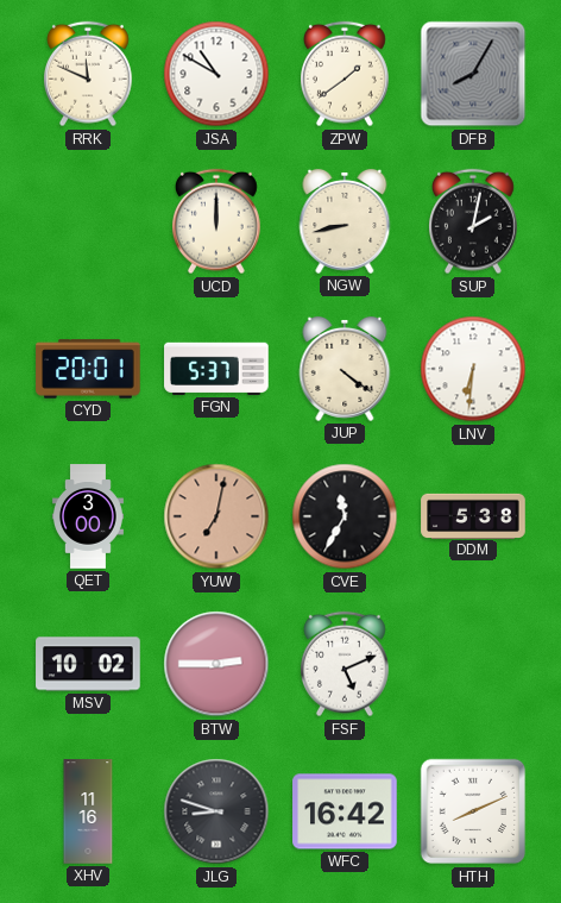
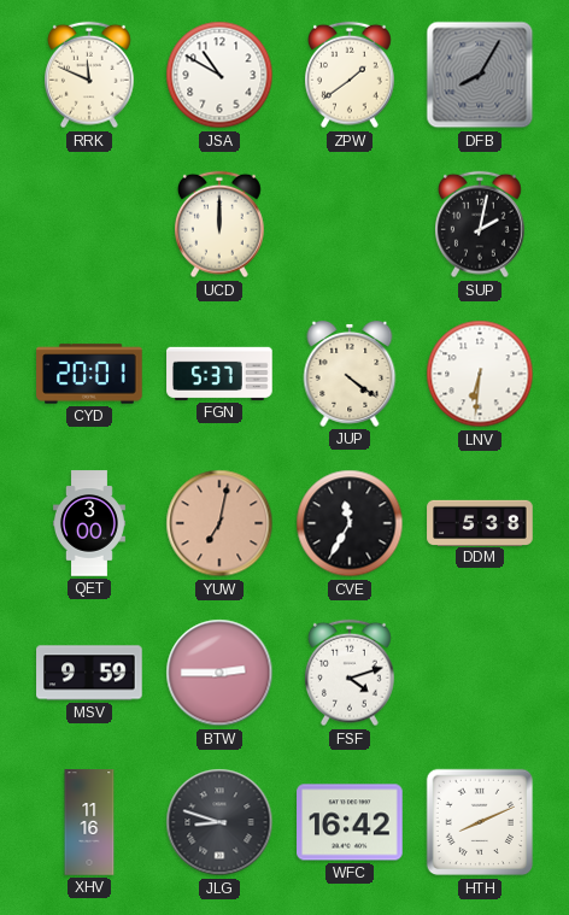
NGW: 8:43 -> none
MSV: 10:02 -> 9:59
FSF: 5:11 -> 4:12
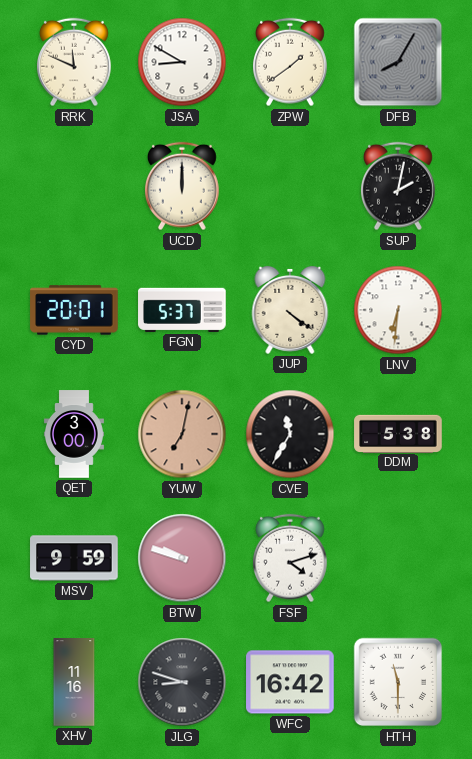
JSA: 10:50 -> 8:50
BTW: 2:45 -> 9:48
HTH: 8:11 -> 11:30
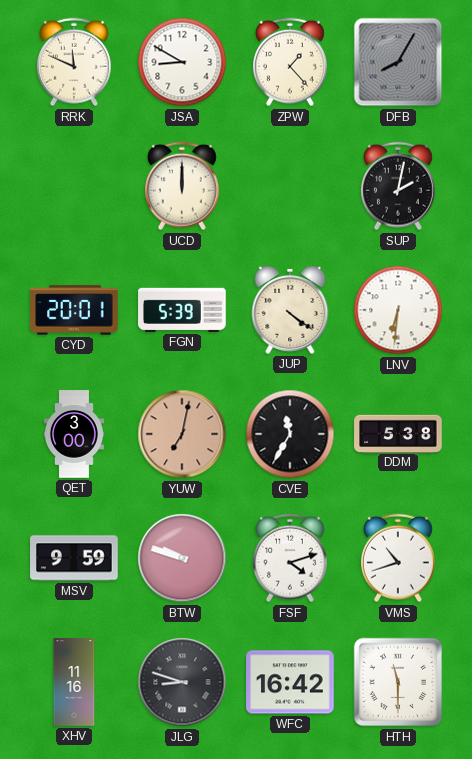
ZPW: 1:39 -> 1:23
FGN: 5:37 -> 5:39
VMS: none -> 10:42
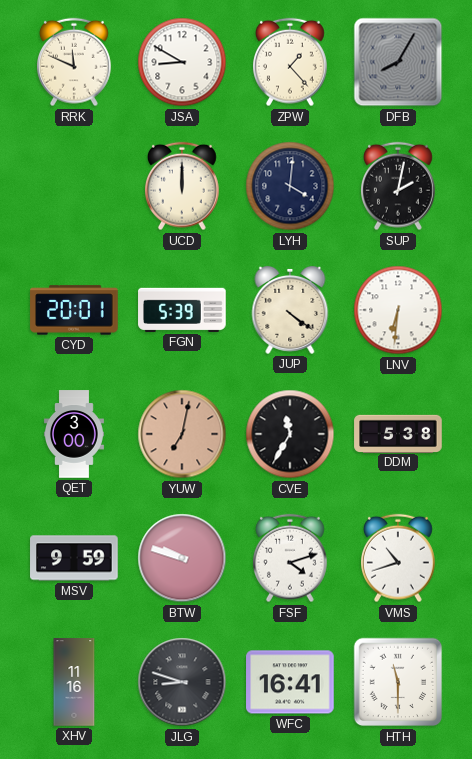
LYH: none -> 4:01
WFC: 16:42 -> 16:41
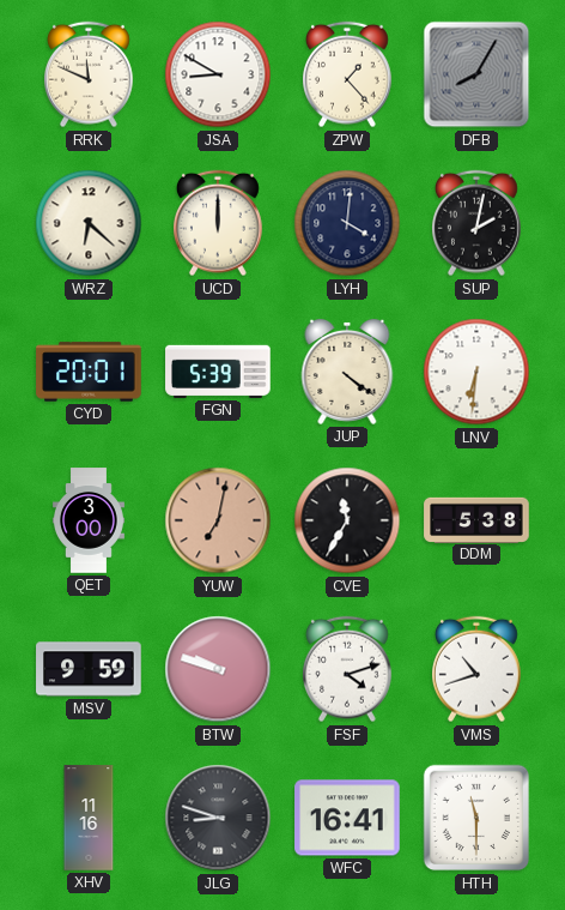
WRZ: none -> 6:22
